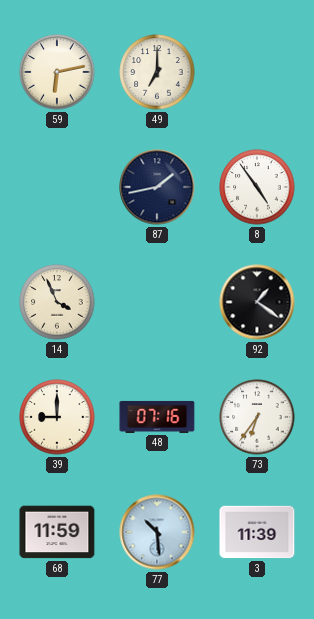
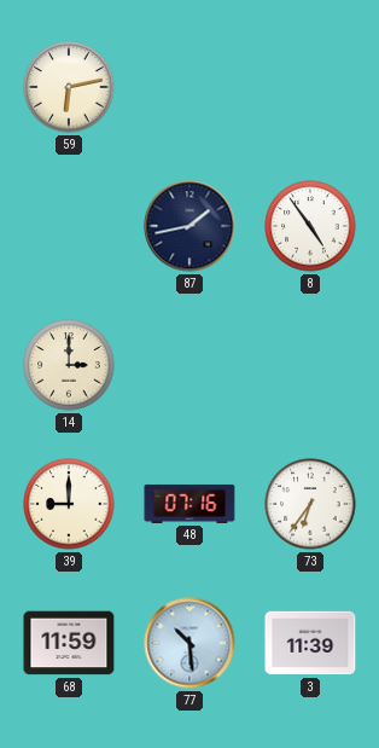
49: 7:00 -> none
14: 3:56 -> 3:00
92: 1:21 -> none
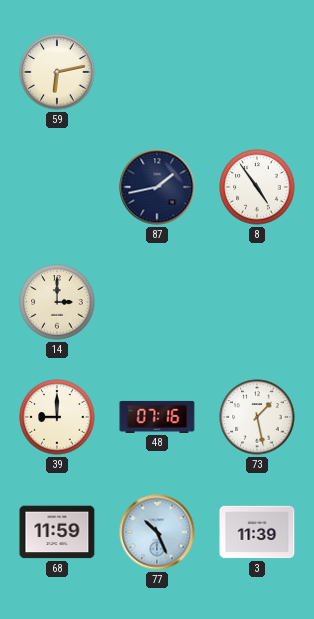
73: 6:36 -> 1:28
77: 10:29 -> 10:26
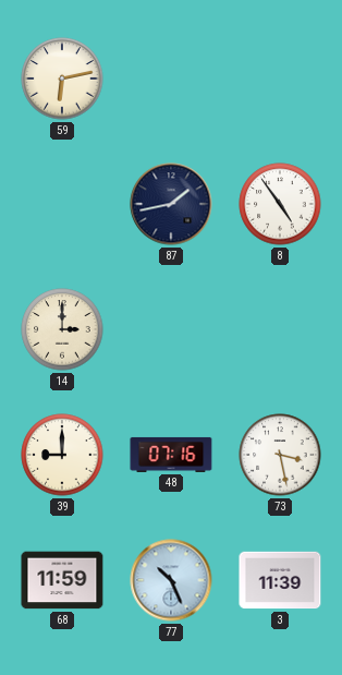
73: 1:28 -> 3:28
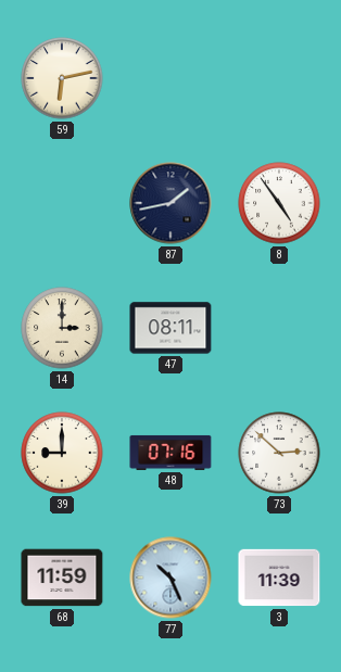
47: none -> 08:11
73: 3:28 -> 2:52
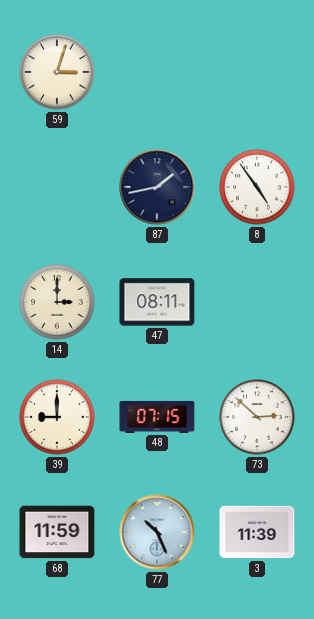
59: 6:13 -> 3:03
48: 07:16 -> 07:15
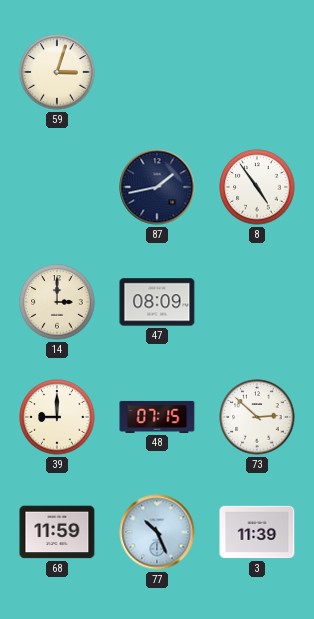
47: 08:11 -> 08:09
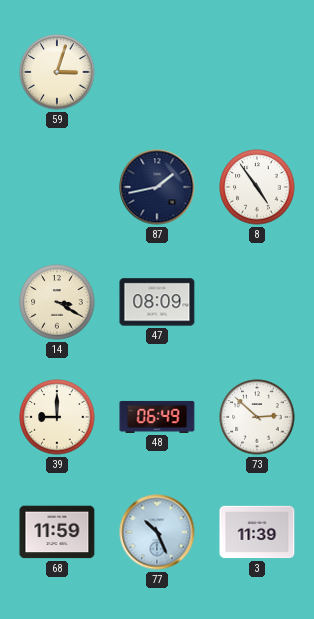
14: 3:00 -> 3:20
48: 07:15 -> 06:49
